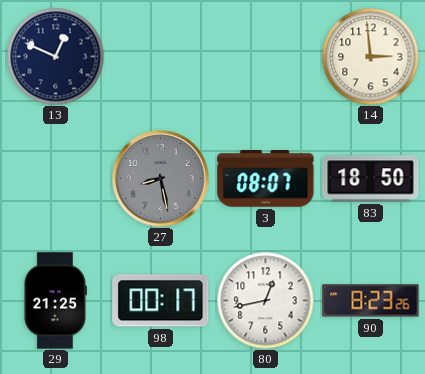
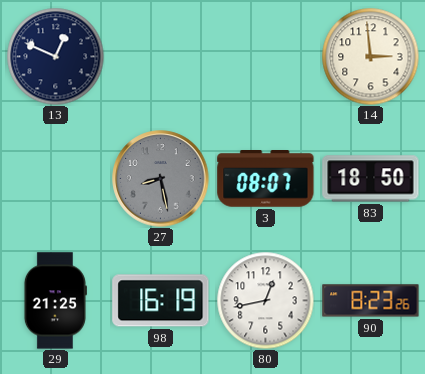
98: 00:17 -> 16:19
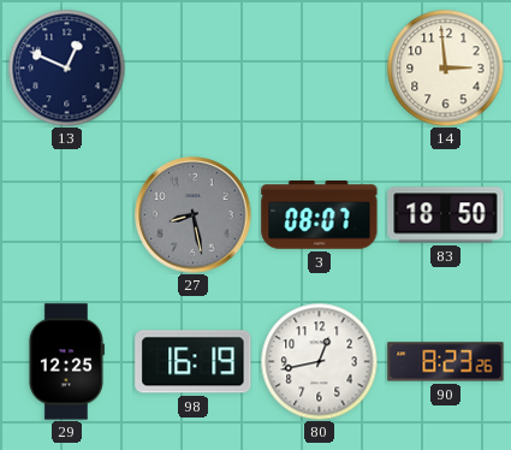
29: 21:25 -> 12:25
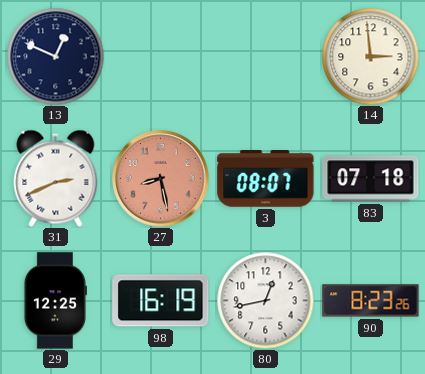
31: none -> 2:41
27 dial: grey -> salmon
83: 18:50 -> 07:18
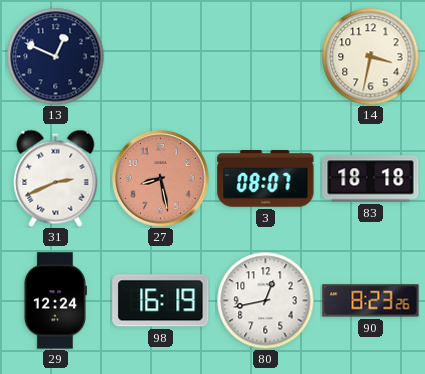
14: 2:59 -> 3:32
83: 07:18 -> 18:18
29: 12:25 -> 12:24
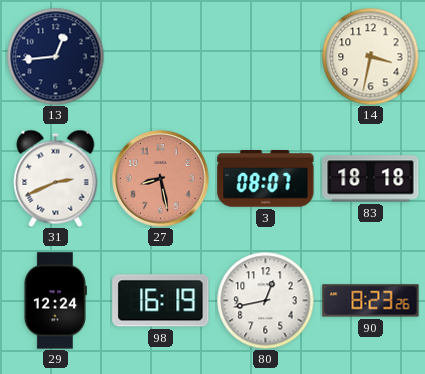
13: 12:49 -> 12:44
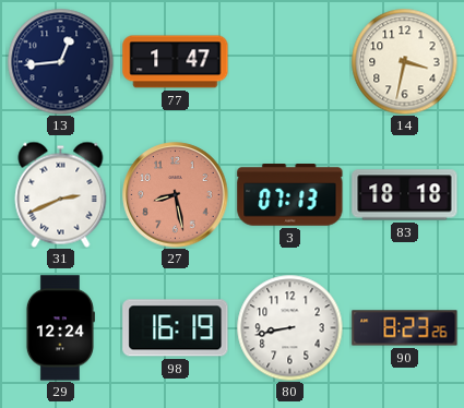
77: none -> 1:47
3: 08:07 -> 07:13
80: 12:43 -> 8:43
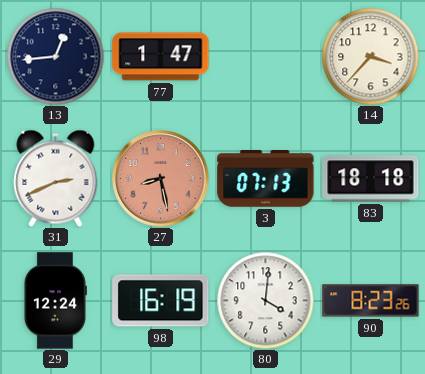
14: 3:32 -> 3:37
80: 8:43 -> 4:01
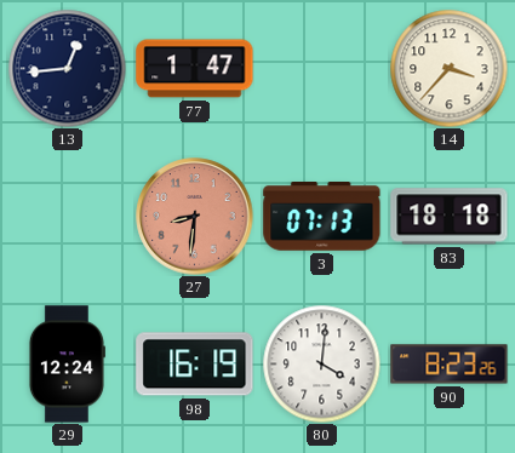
31: 2:41 -> none
27: 8:28 -> 8:31
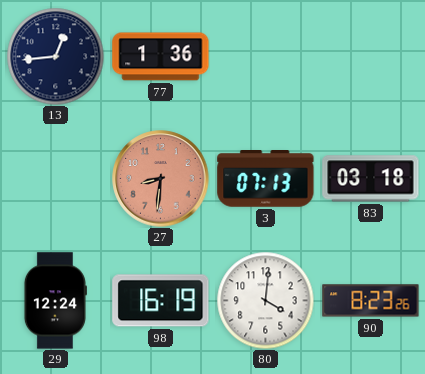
77: 1:47 -> 1:36
14: 3:37 -> none
83: 18:18 -> 03:18
